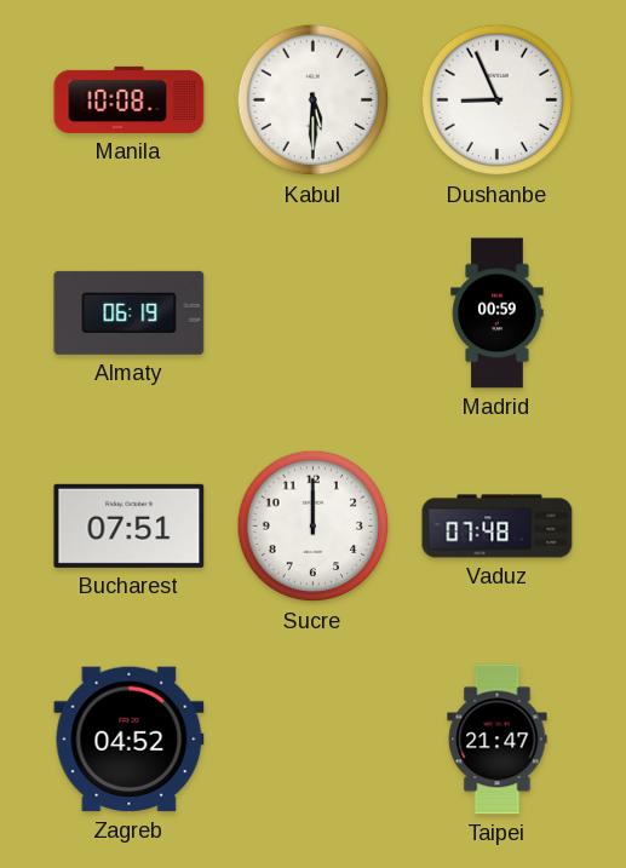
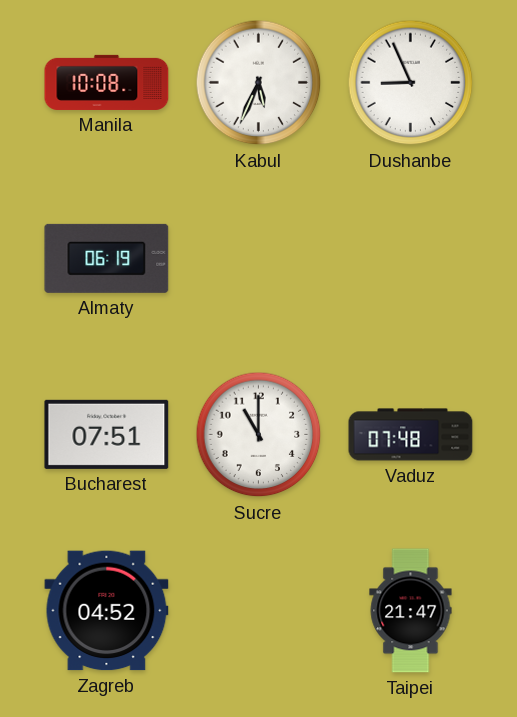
Kabul: 5:30 -> 5:34
Madrid: 00:59 -> none
Sucre: 12:00 -> 11:00
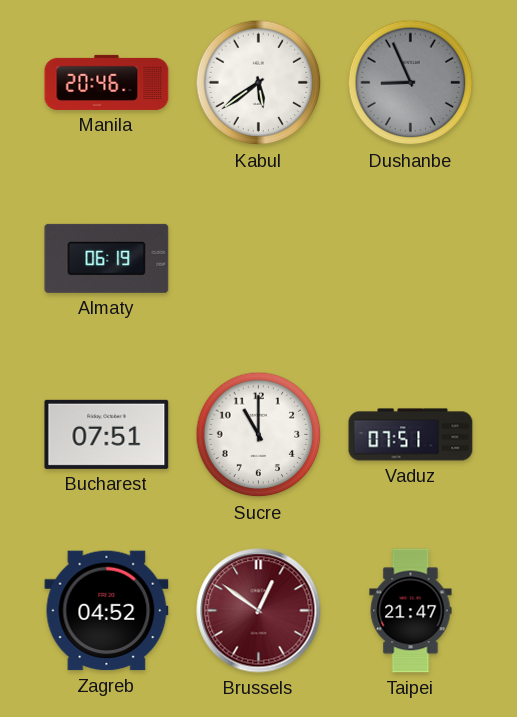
Manila: 10:08 -> 20:46
Kabul: 5:34 -> 5:39
Dushanbe dial: white -> grey
Vaduz: 07:48 -> 07:51
Brussels: none -> 12:51
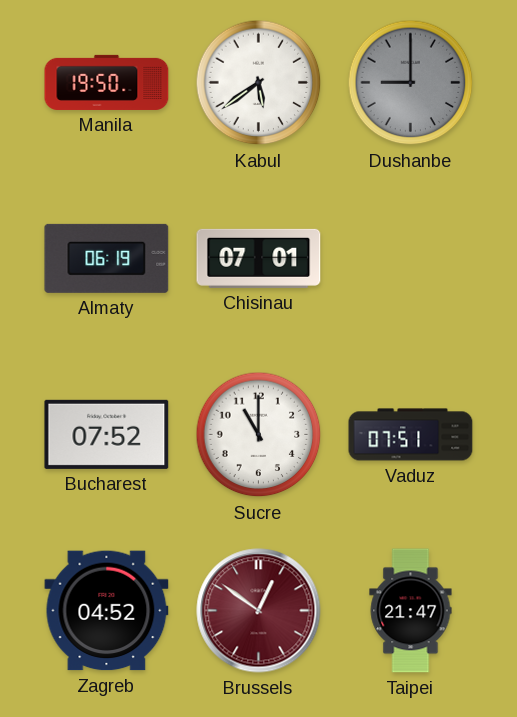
Manila: 20:46 -> 19:50
Dushanbe: 8:56 -> 9:00
Chisinau: none -> 07:01
Bucharest: 07:51 -> 07:52
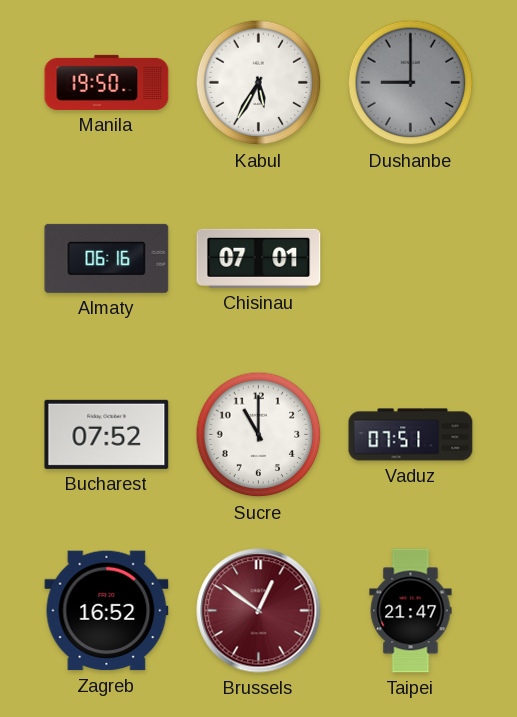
Kabul: 5:39 -> 5:35
Almaty: 06:19 -> 06:16
Zagreb: 04:52 -> 16:52
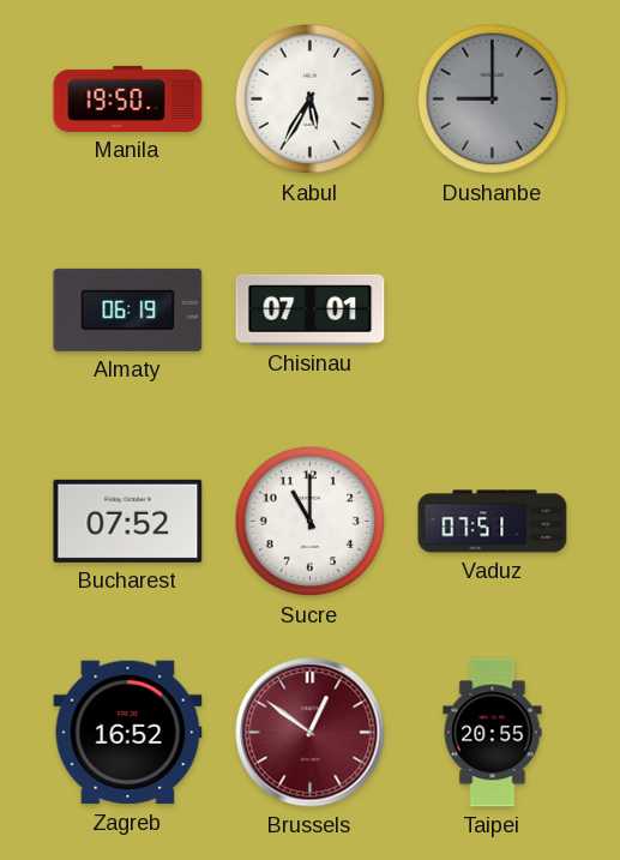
Almaty: 06:16 -> 06:19
Taipei: 21:47 -> 20:55
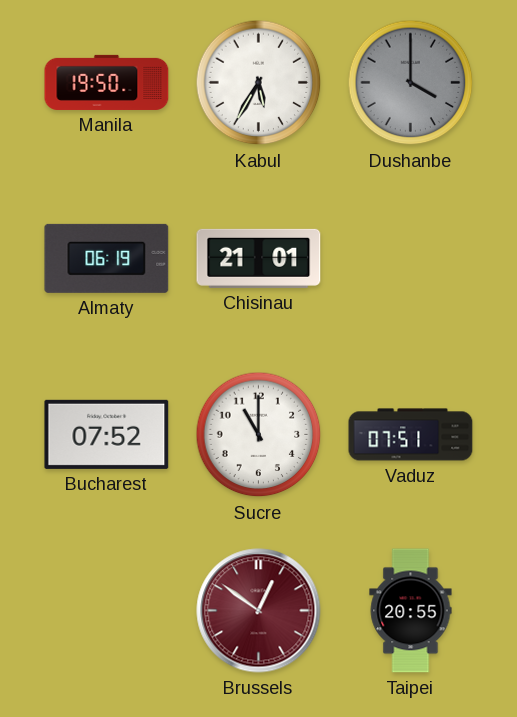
Dushanbe: 9:00 -> 4:00
Chisinau: 07:01 -> 21:01
Zagreb: 16:52 -> none
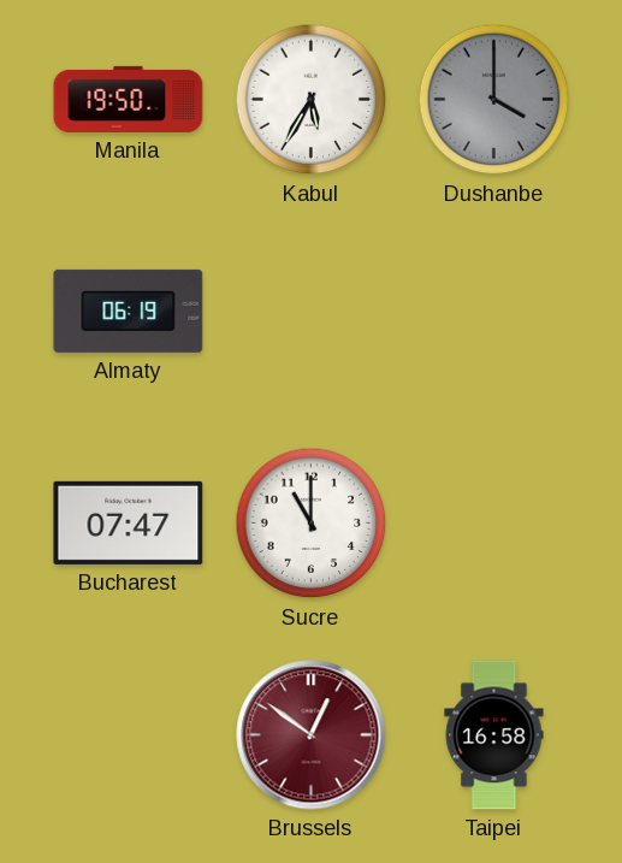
Chisinau: 21:01 -> none
Bucharest: 07:52 -> 07:47
Vaduz: 07:51 -> none
Taipei: 20:55 -> 16:58
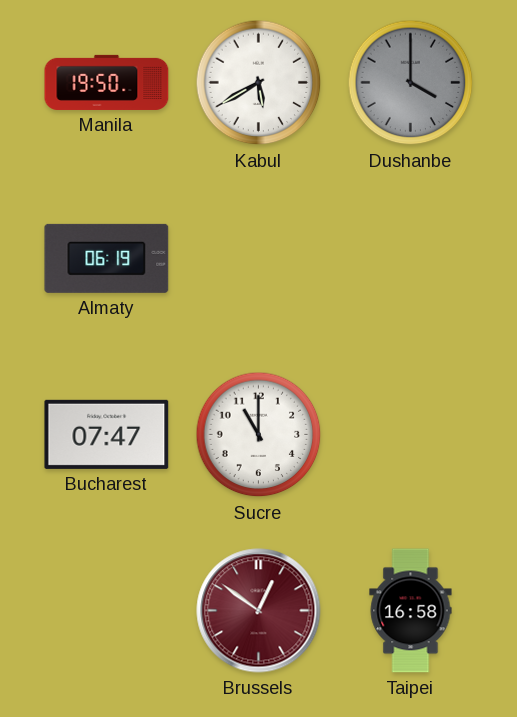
Kabul: 5:35 -> 5:40
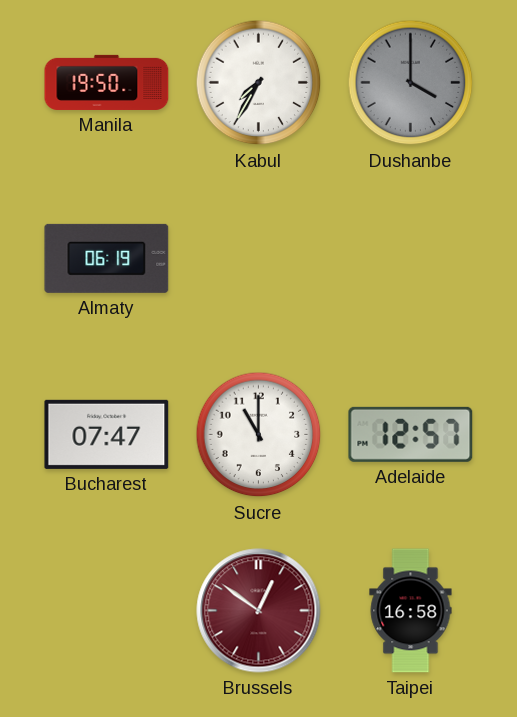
Kabul: 5:40 -> 7:35
Adelaide: none -> 12:57
